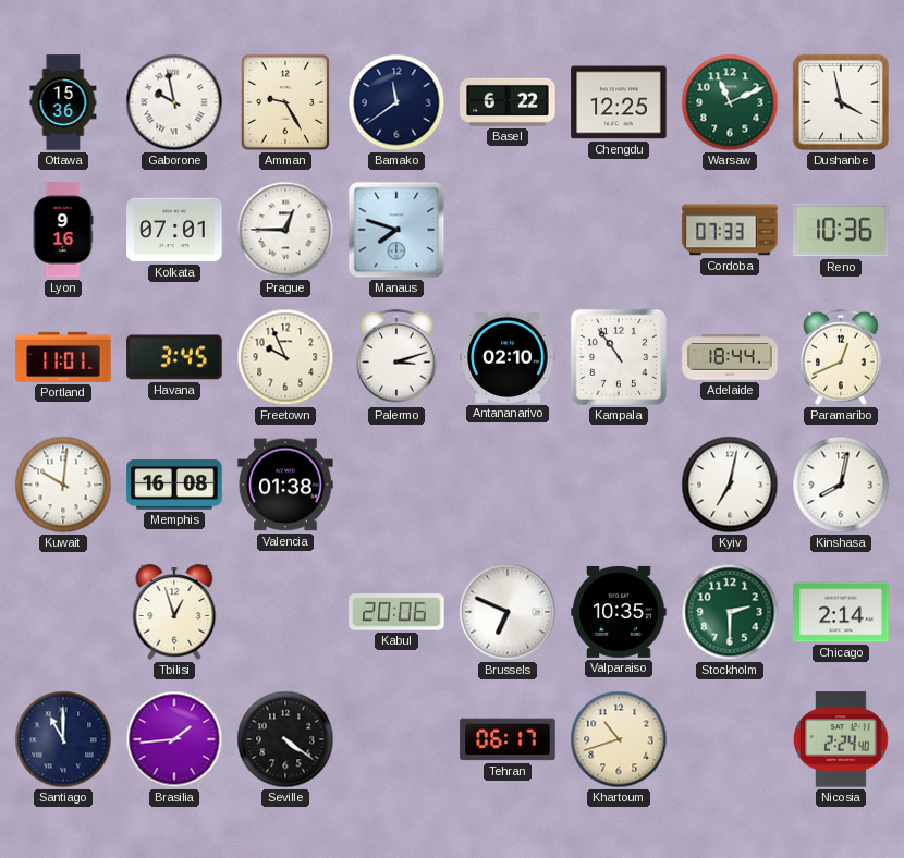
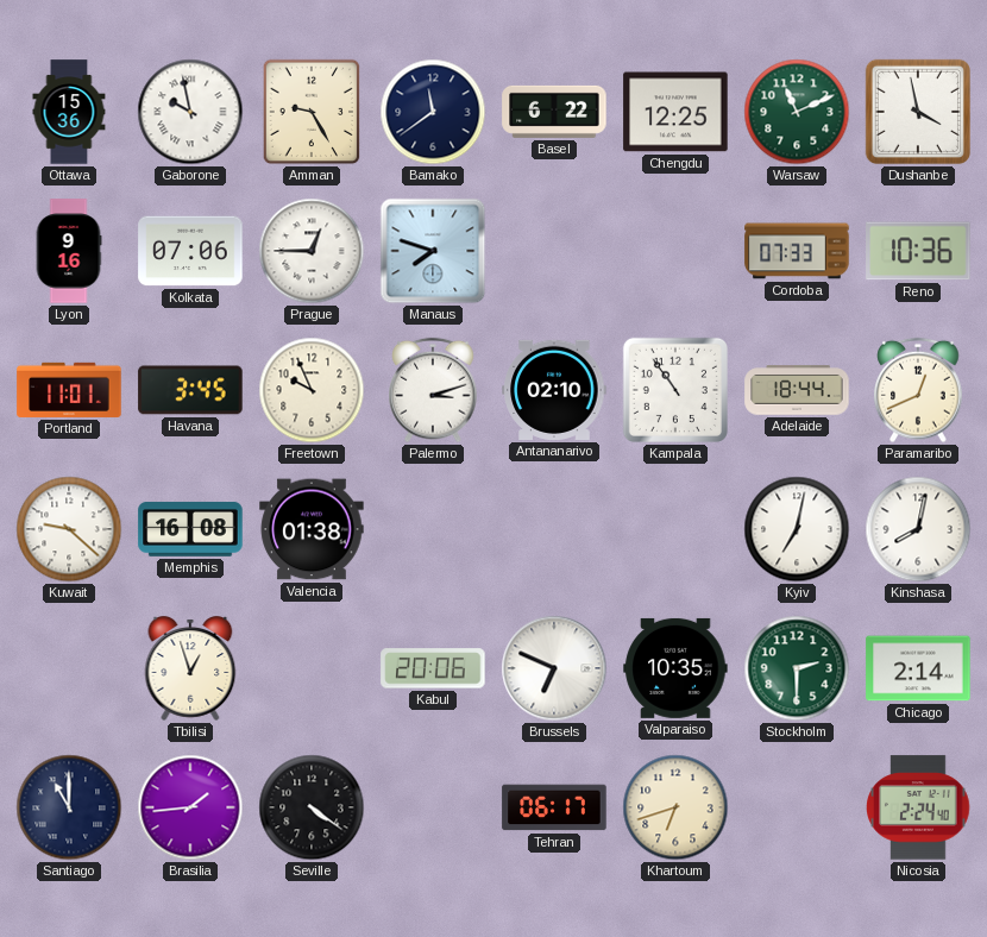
Kolkata: 07:01 -> 07:06
Kuwait: 10:01 -> 9:22
Khartoum: 10:42 -> 6:42
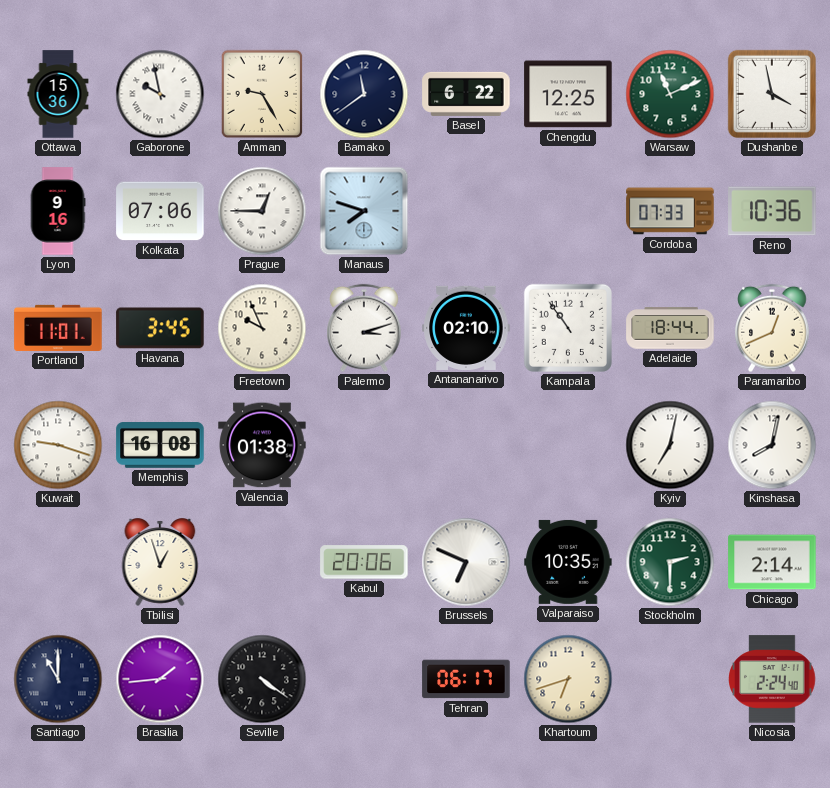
Kuwait: 9:22 -> 9:18
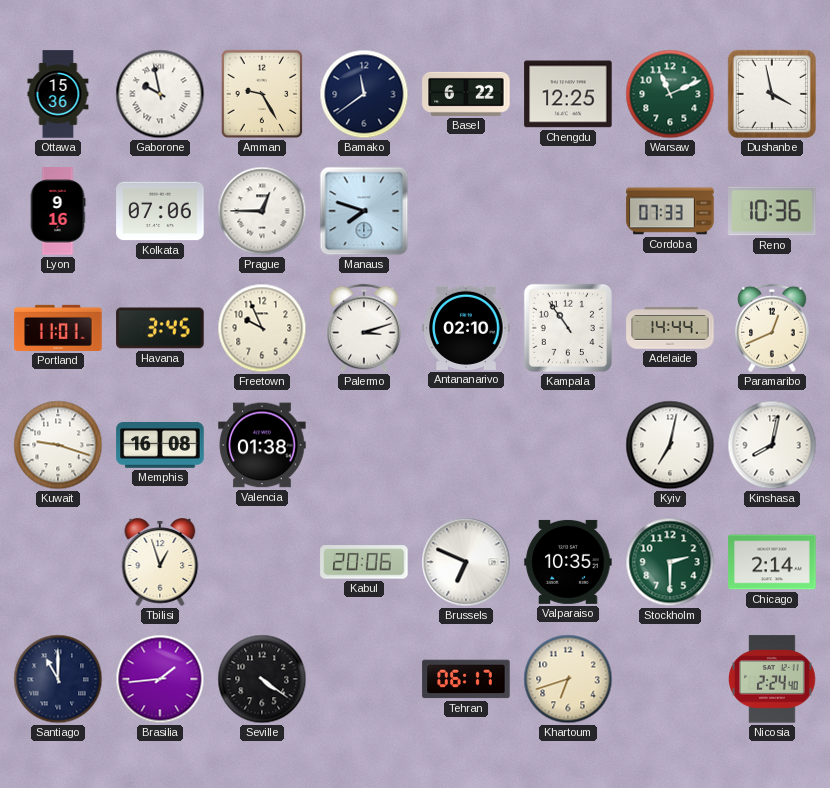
Adelaide: 18:44 -> 14:44
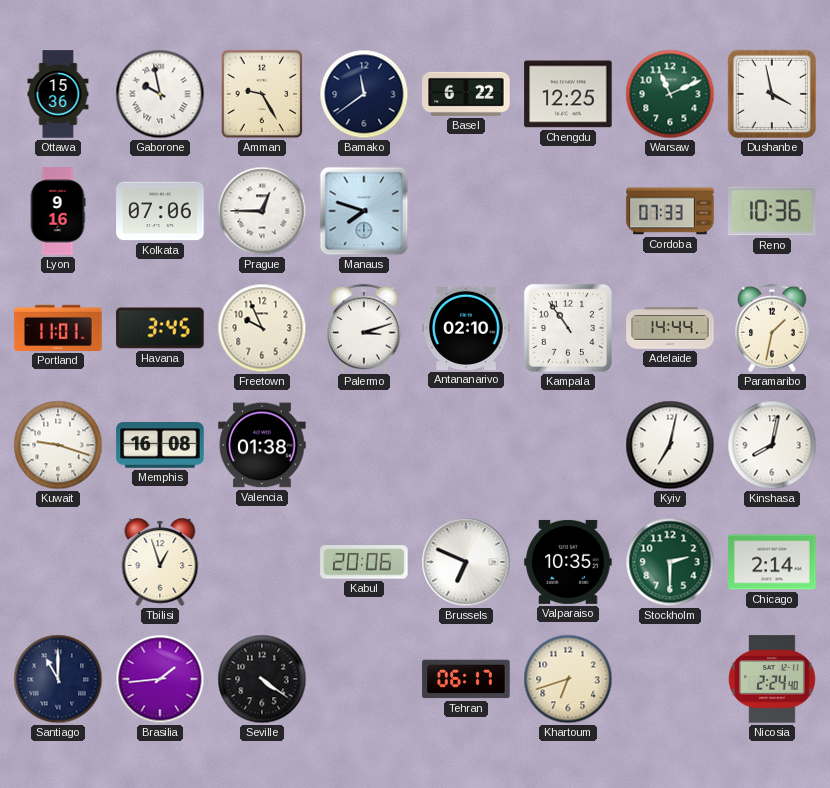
Paramaribo: 12:41 -> 1:32
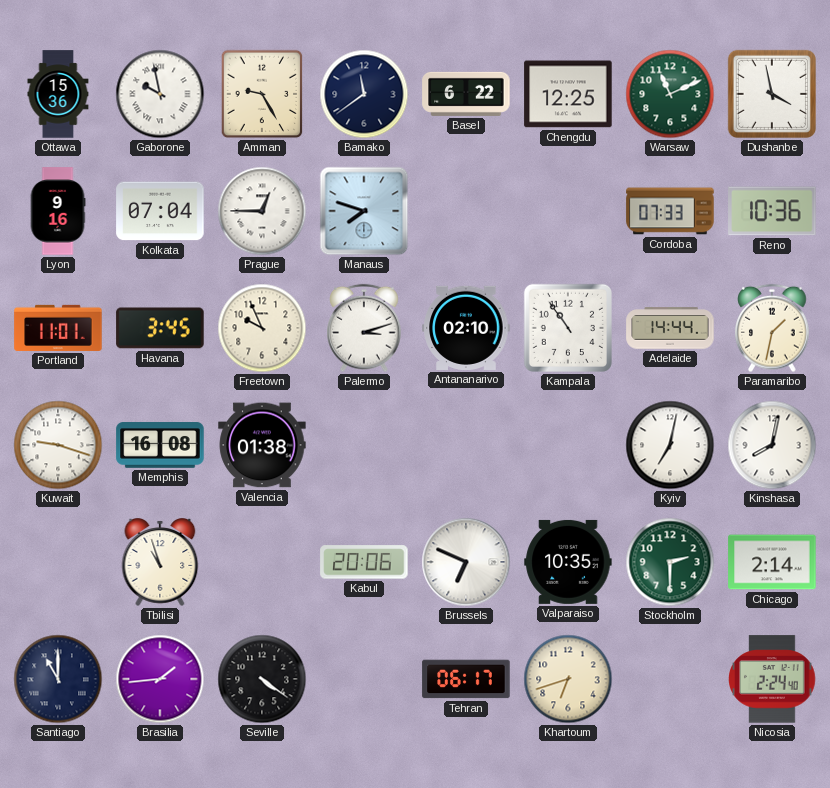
Kolkata: 07:06 -> 07:04
Tbilisi: 12:57 -> 10:57
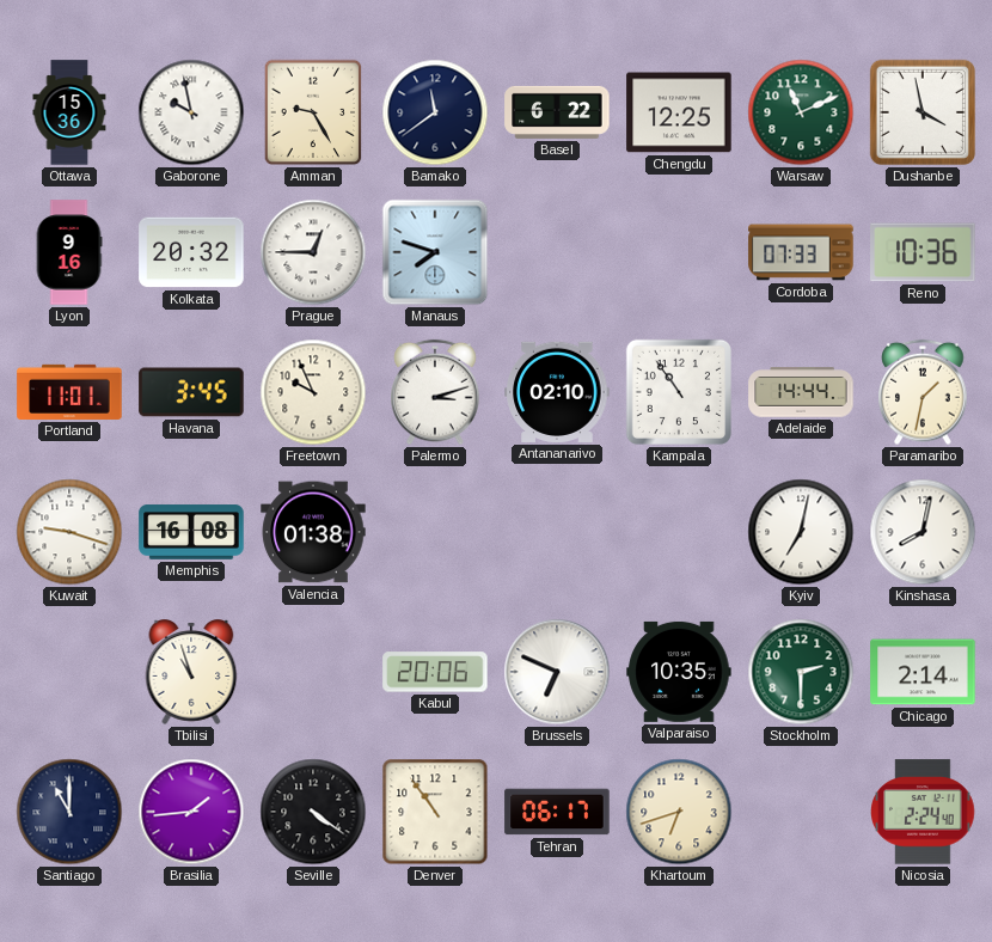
Kolkata: 07:04 -> 20:32
Denver: none -> 10:54
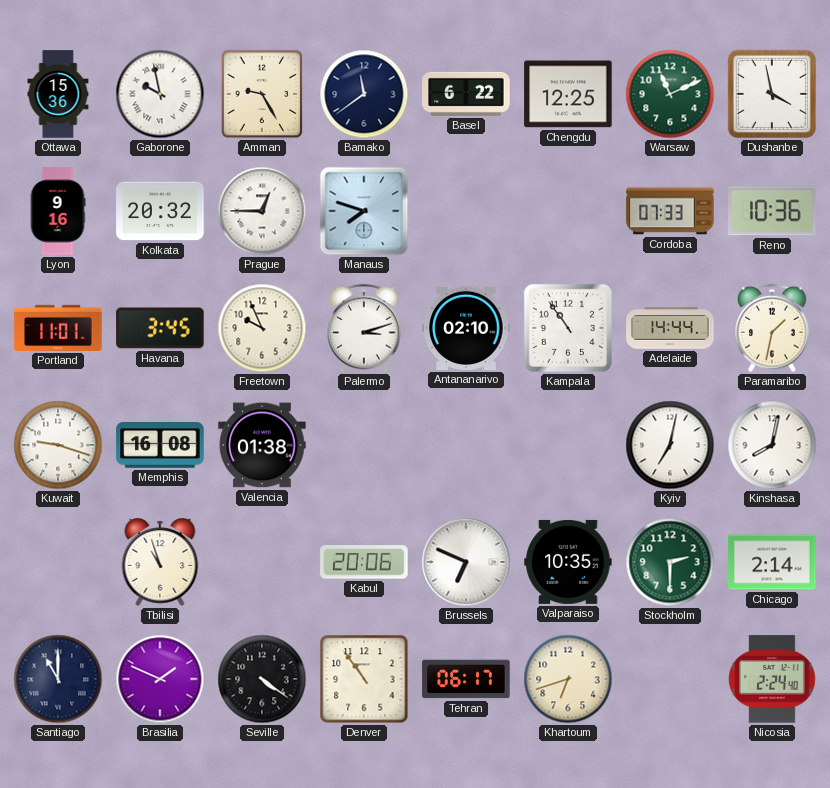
Brasilia: 1:44 -> 1:49
